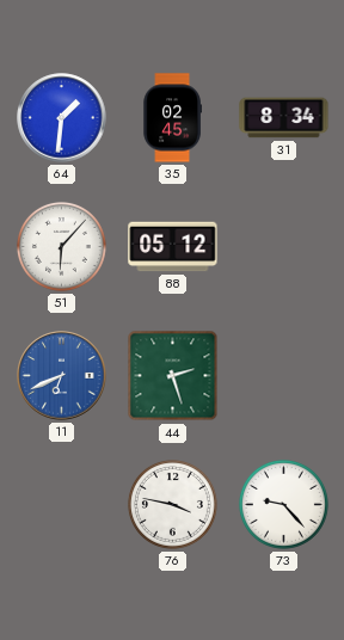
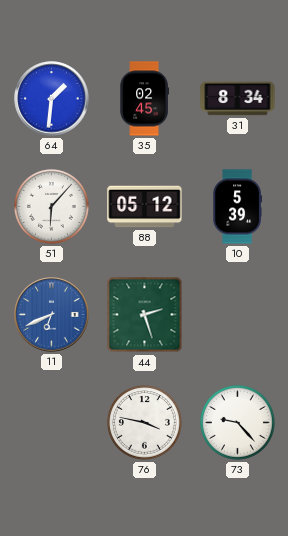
10: none -> 5:39
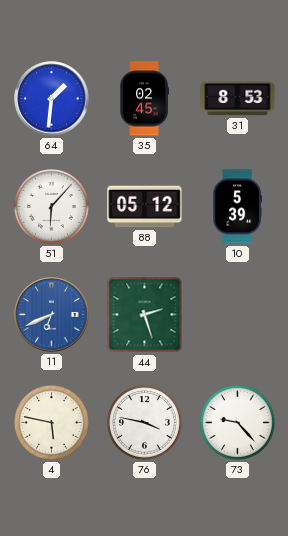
31: 8:34 -> 8:53
4: none -> 5:47
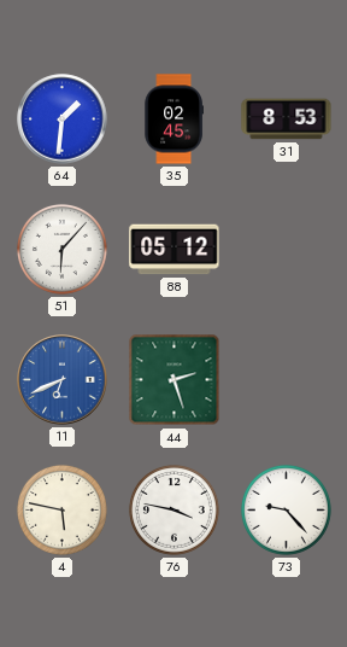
10: 5:39 -> none
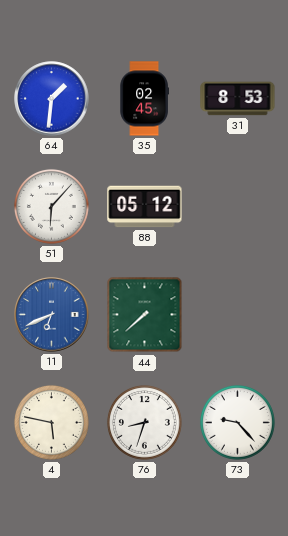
44: 2:27 -> 7:38
76: 3:47 -> 8:33
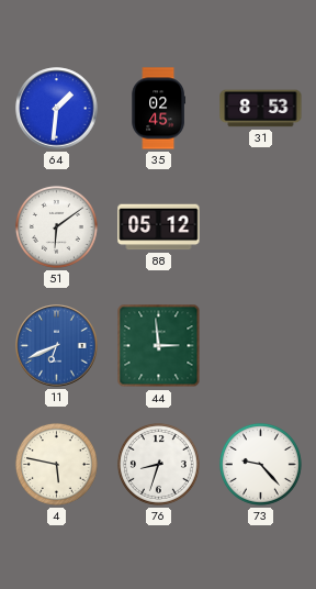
51: 6:07 -> 6:09
44: 7:38 -> 2:59
